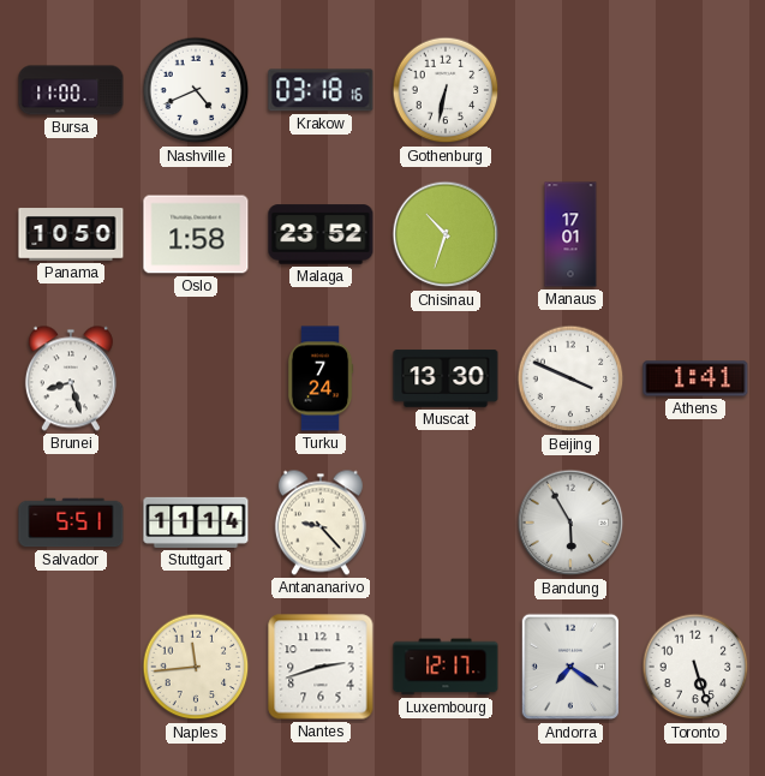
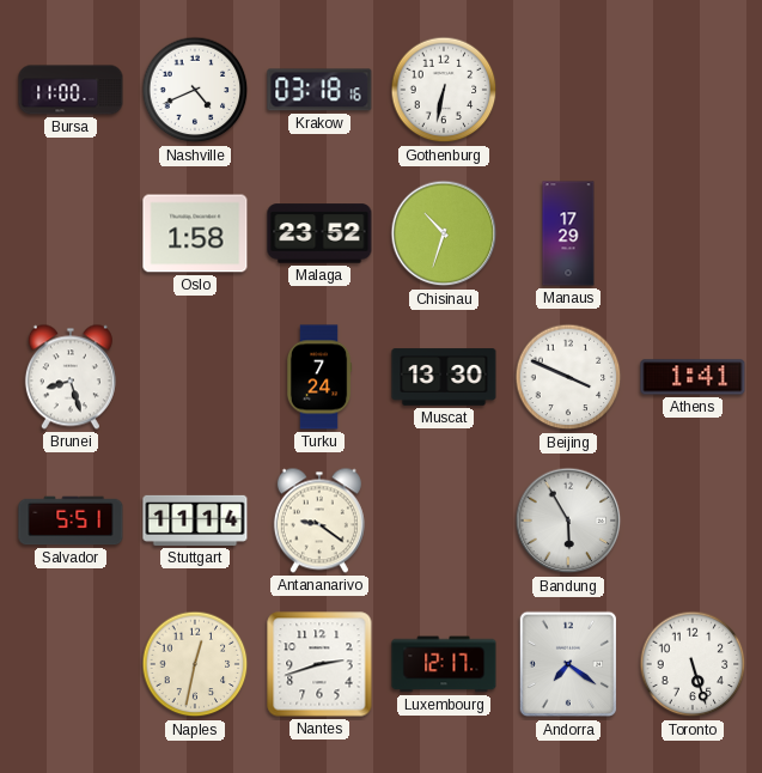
Panama: 10:50 -> none
Manaus: 17:01 -> 17:29
Antananarivo: 9:23 -> 9:21
Naples: 11:44 -> 12:32
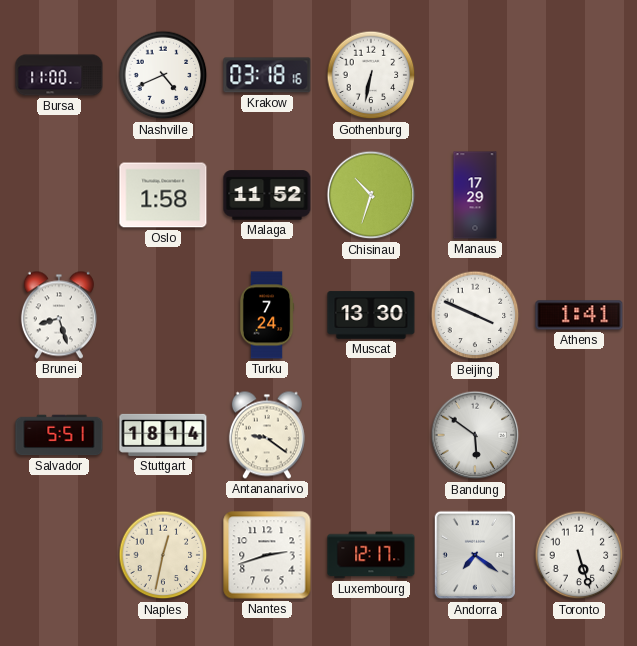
Malaga: 23:52 -> 11:52
Stuttgart: 11:14 -> 18:14
Bandung: 5:55 -> 5:51
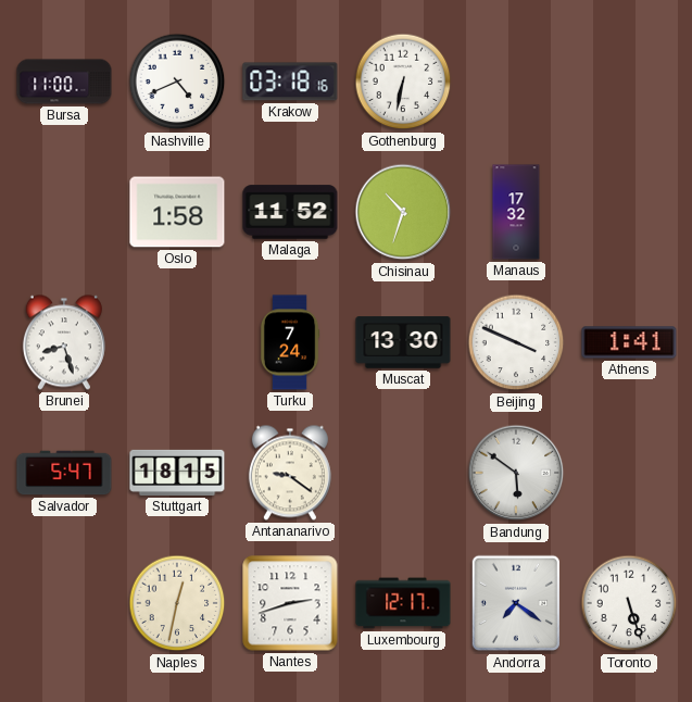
Manaus: 17:29 -> 17:32
Salvador: 5:51 -> 5:47
Stuttgart: 18:14 -> 18:15
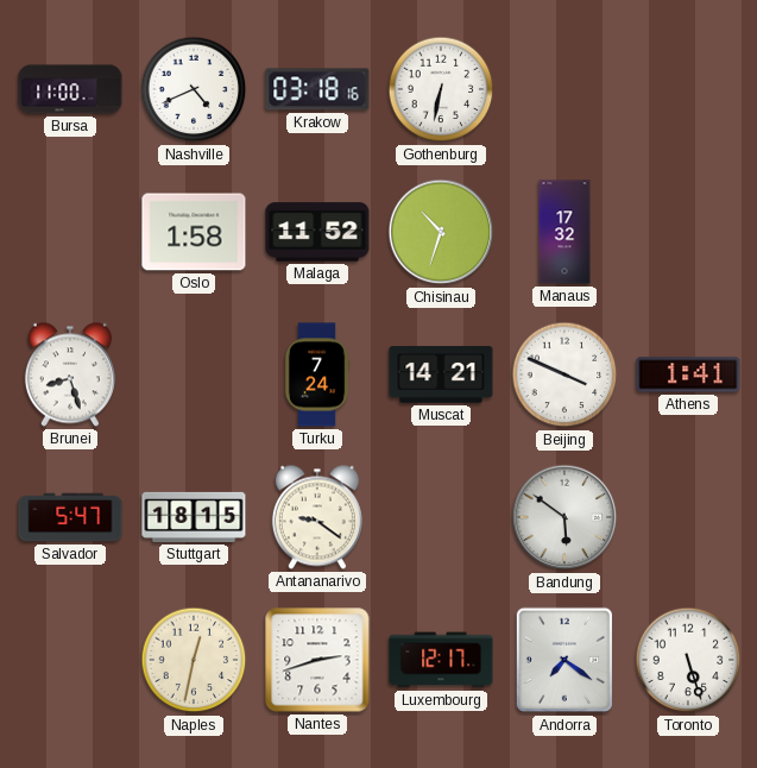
Muscat: 13:30 -> 14:21
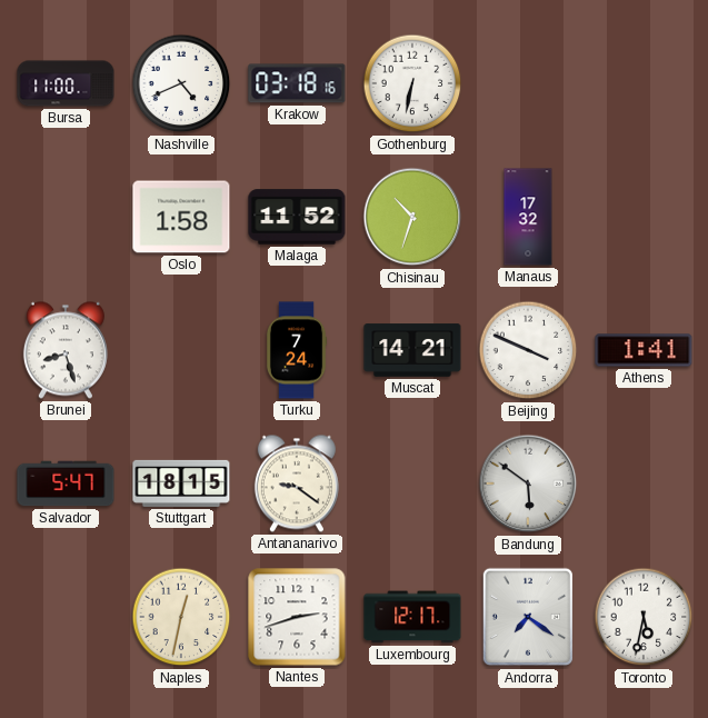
Toronto: 5:27 -> 5:32
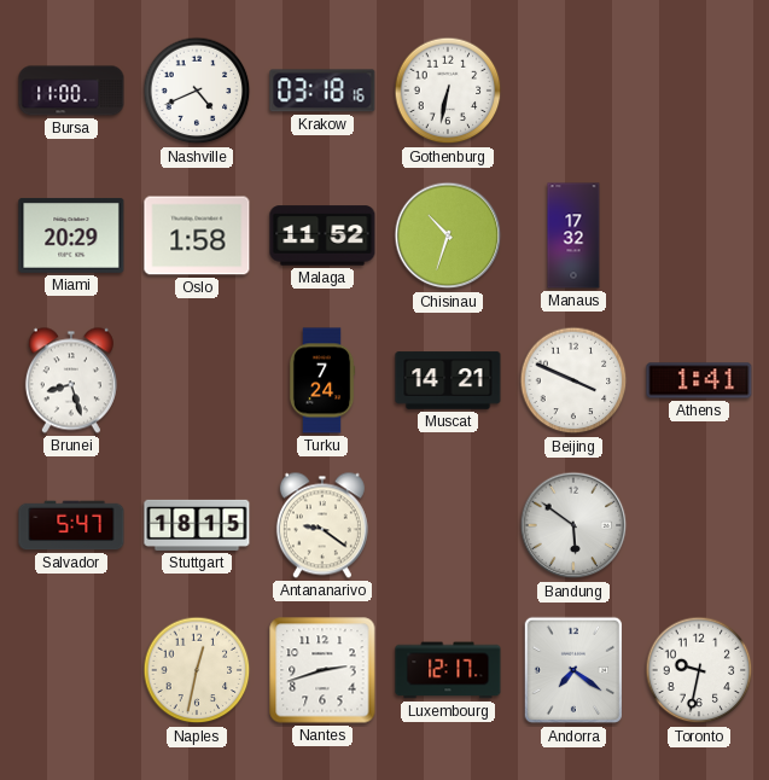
Miami: none -> 20:29
Toronto: 5:32 -> 9:32
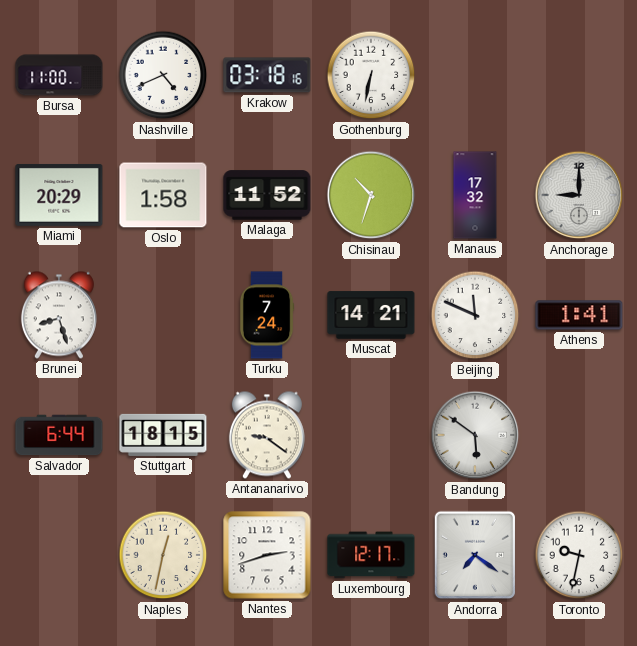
Anchorage: none -> 9:00
Beijing: 3:49 -> 11:49
Salvador: 5:47 -> 6:44
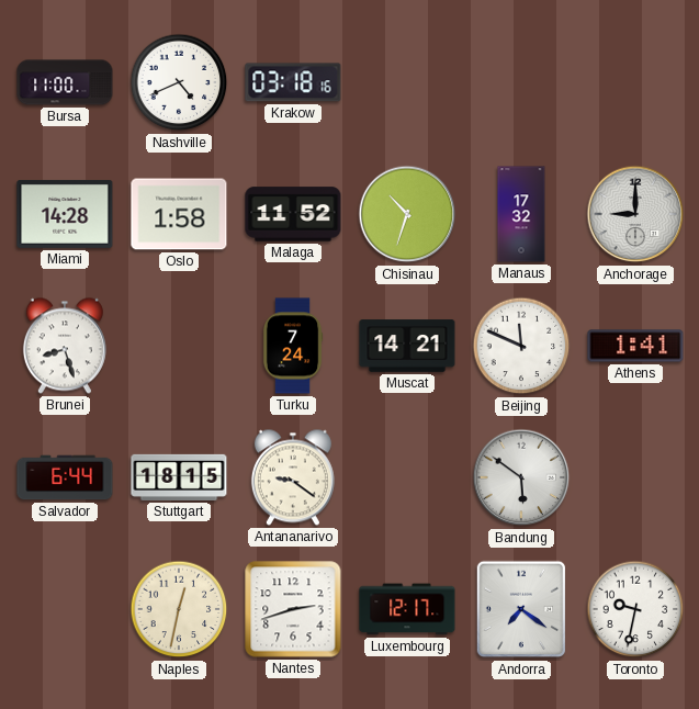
Gothenburg: 6:32 -> none
Miami: 20:29 -> 14:28
